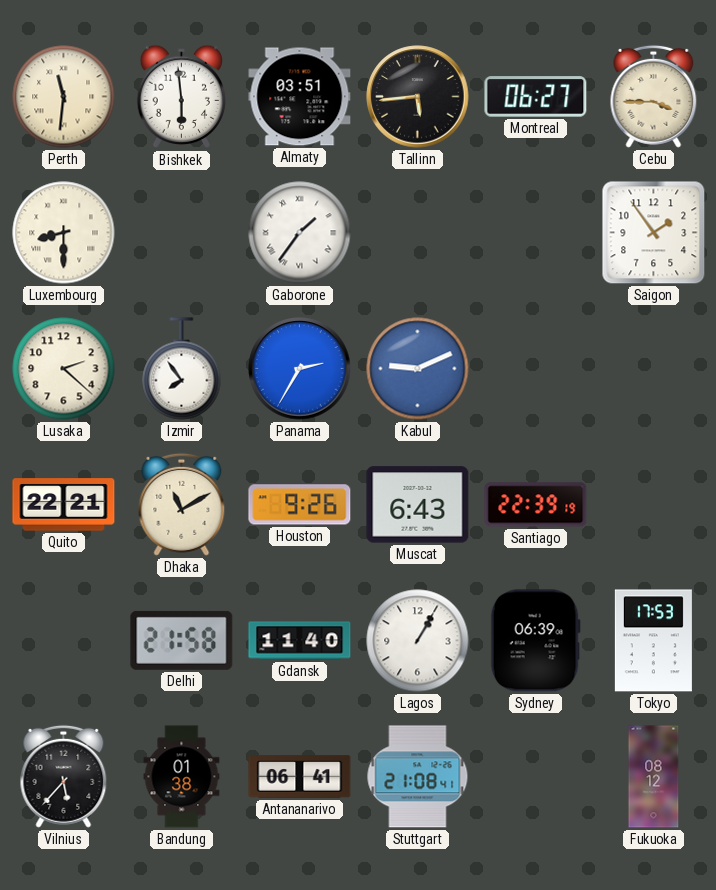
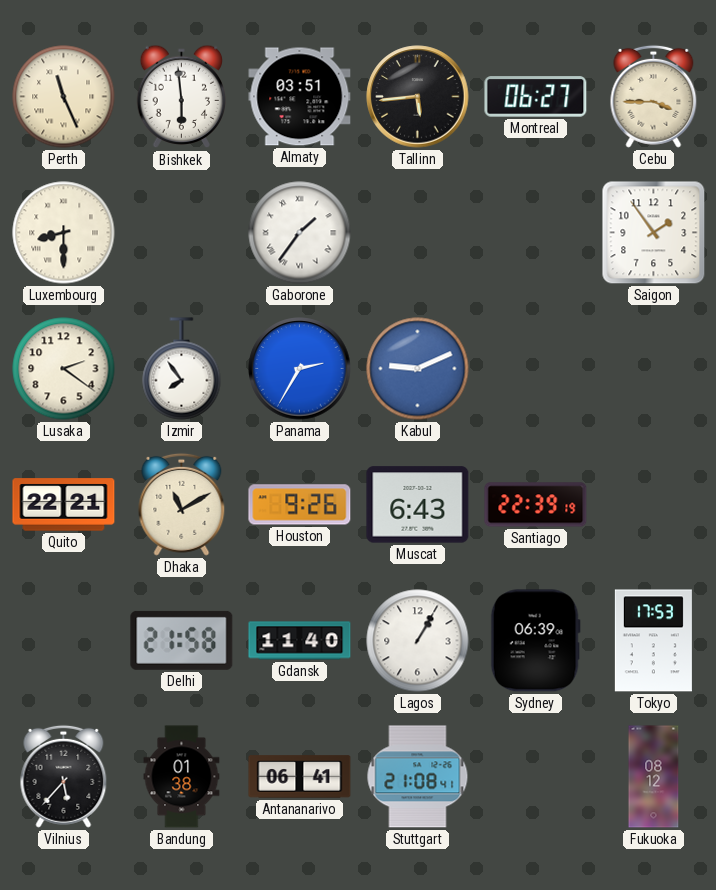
Perth: 11:31 -> 11:26
Lusaka: 2:22 -> 2:21
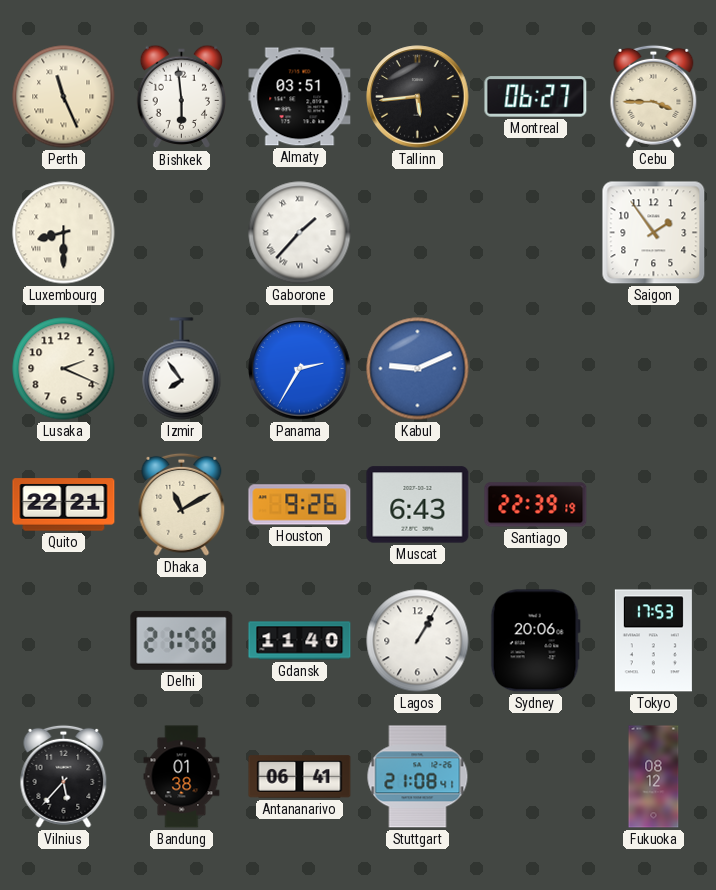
Gaborone: 1:36 -> 1:37
Lusaka: 2:21 -> 2:19
Sydney: 06:39 -> 20:06
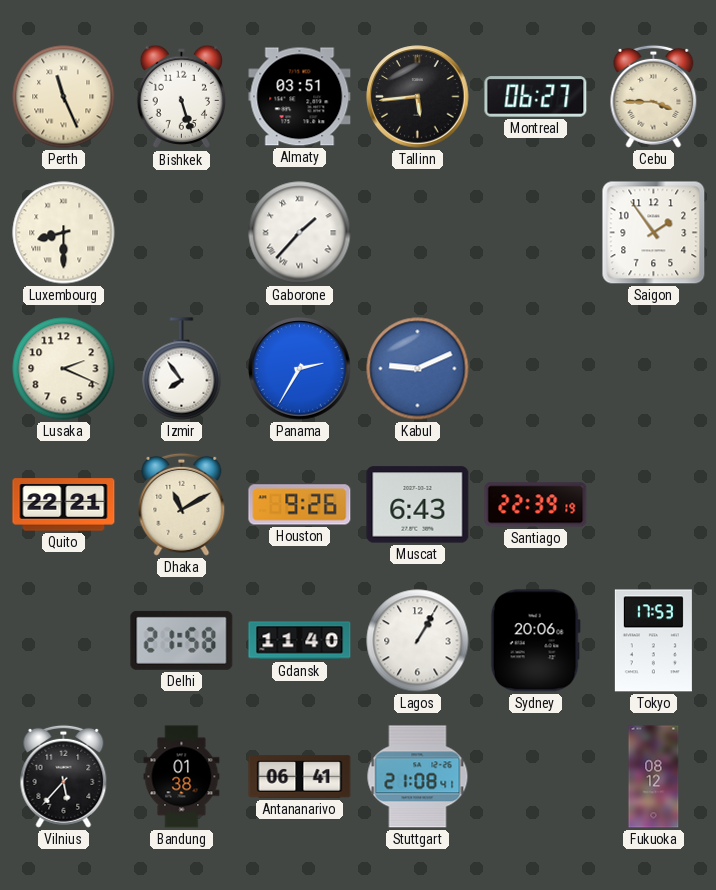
Bishkek: 5:59 -> 5:27
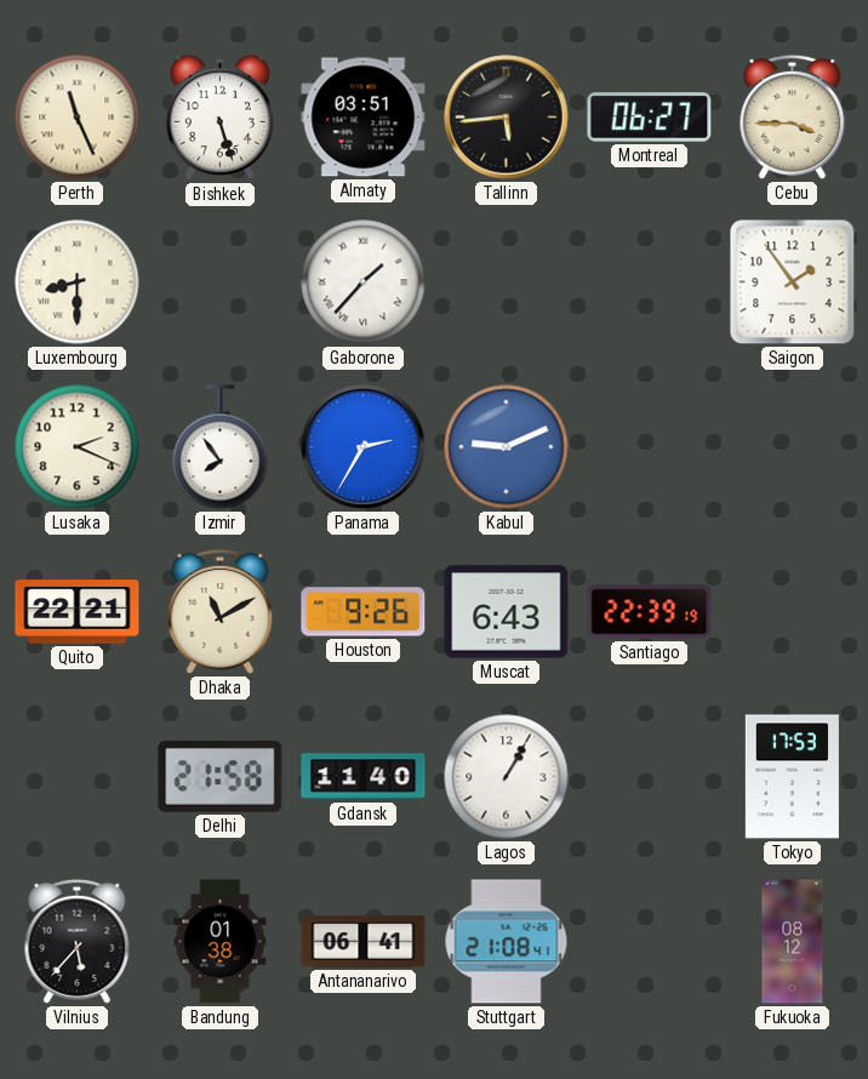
Sydney: 20:06 -> none
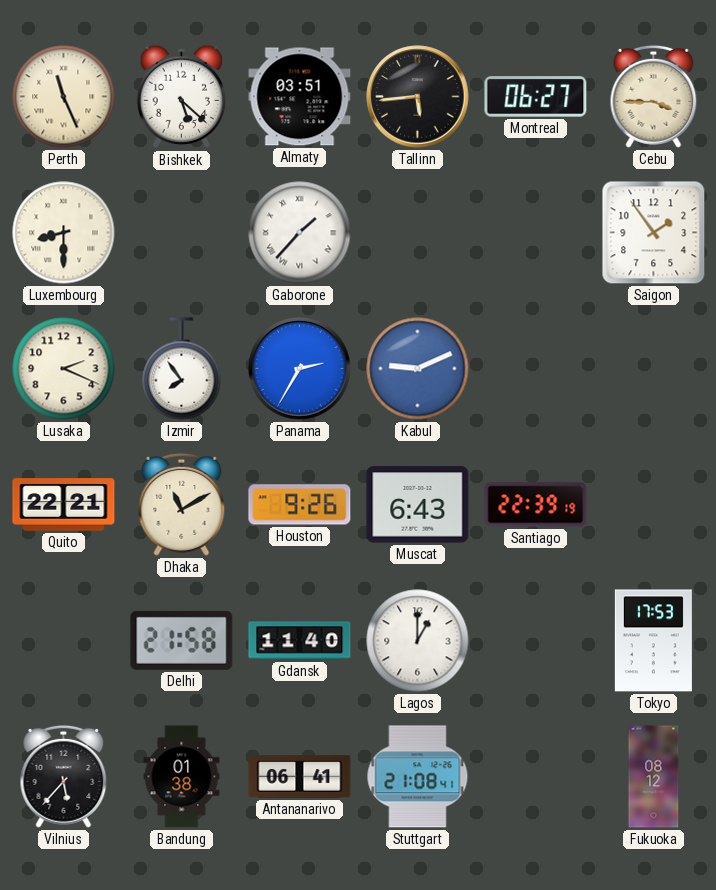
Bishkek: 5:27 -> 5:22
Lagos: 1:05 -> 1:00
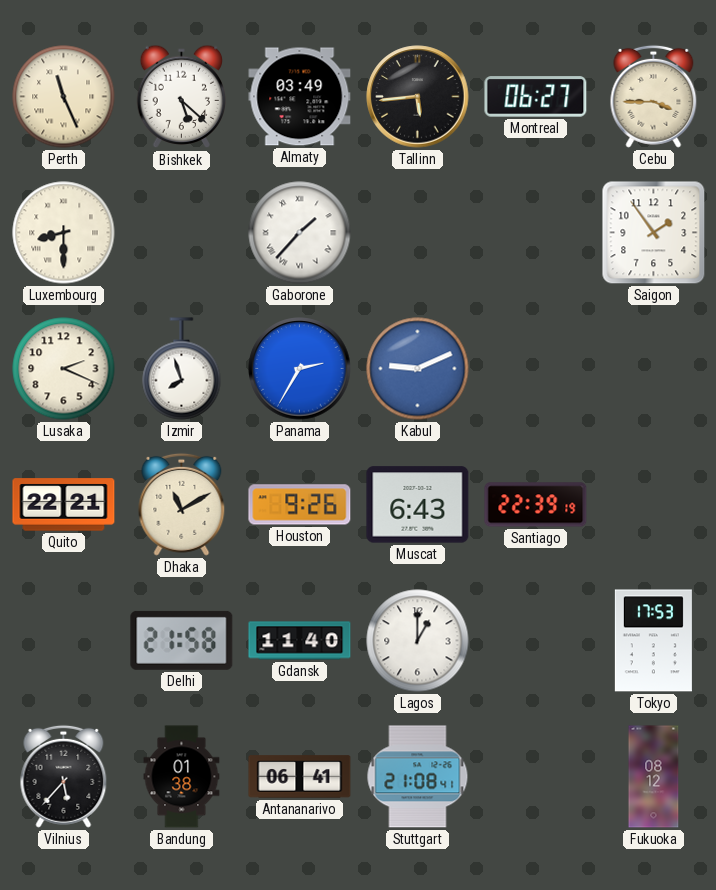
Almaty: 03:51 -> 03:49
Izmir: 7:54 -> 7:57
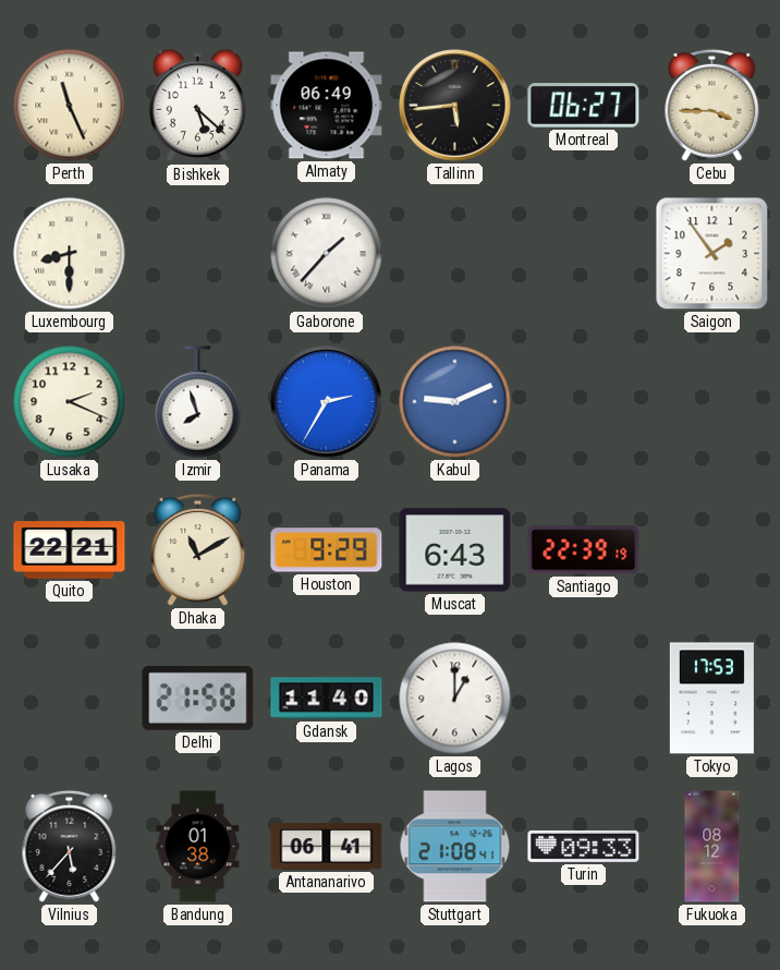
Almaty: 03:49 -> 06:49
Houston: 9:26 -> 9:29
Turin: none -> 09:33
